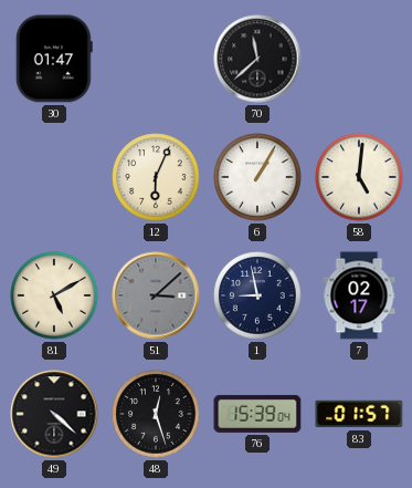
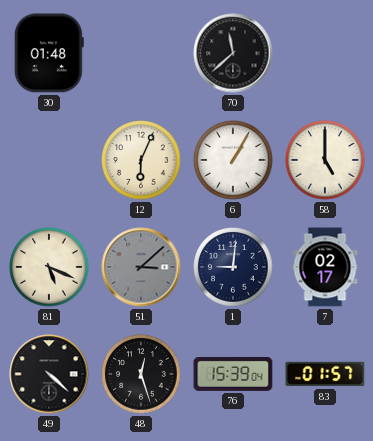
30: 01:47 -> 01:48
58: 5:01 -> 5:00
81: 5:10 -> 5:19
1: 8:58 -> 9:01
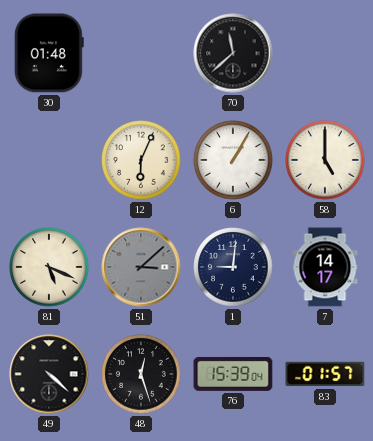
7: 02:17 -> 14:17
